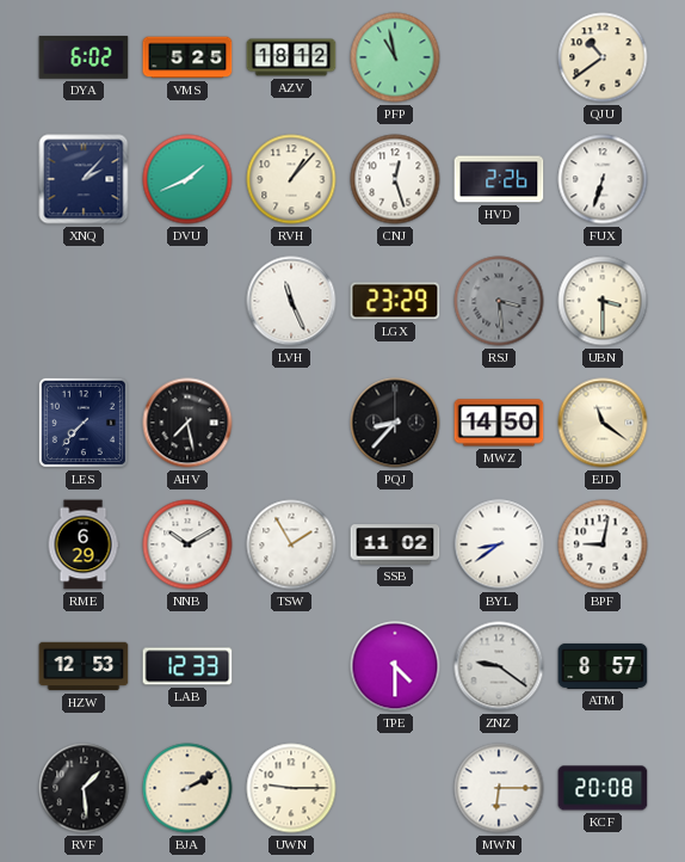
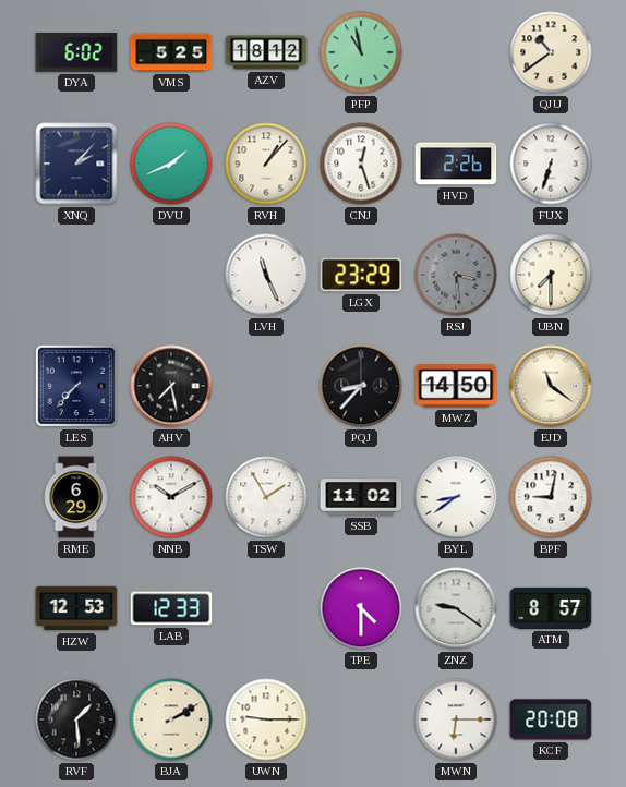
UBN: 3:30 -> 7:30
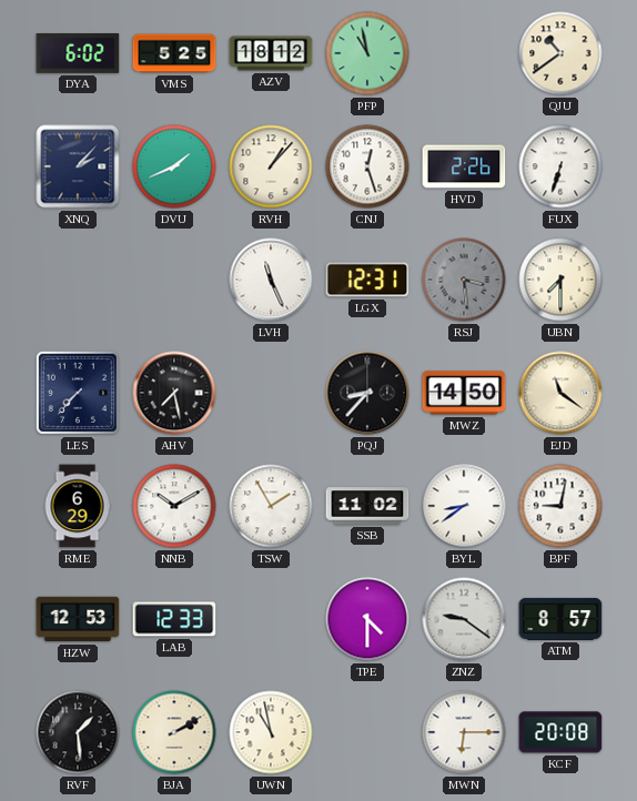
LGX: 23:29 -> 12:31
UWN: 9:15 -> 10:58
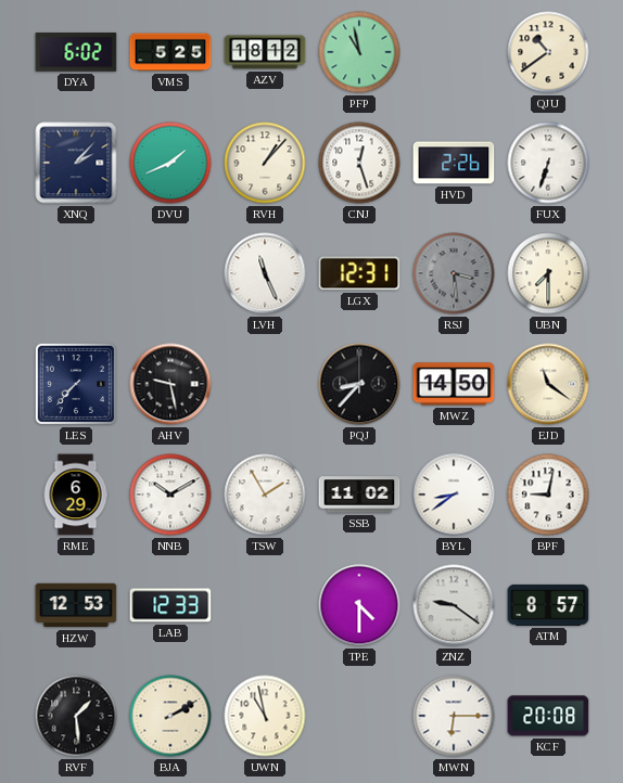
AHV: 7:28 -> 9:28
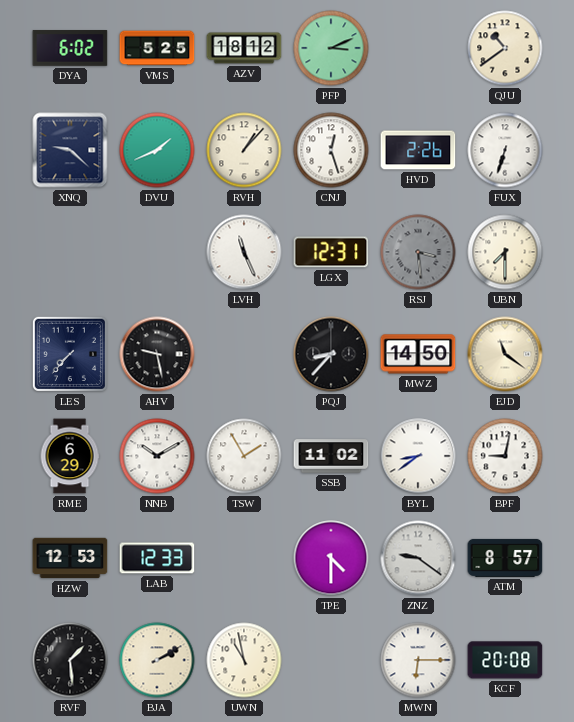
PFP: 10:58 -> 3:11
XNQ: 2:07 -> 9:22
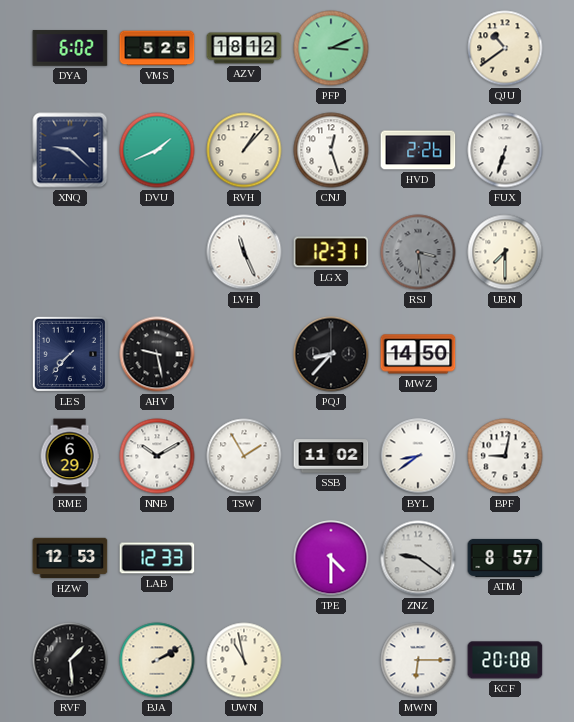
EJD: 11:21 -> none
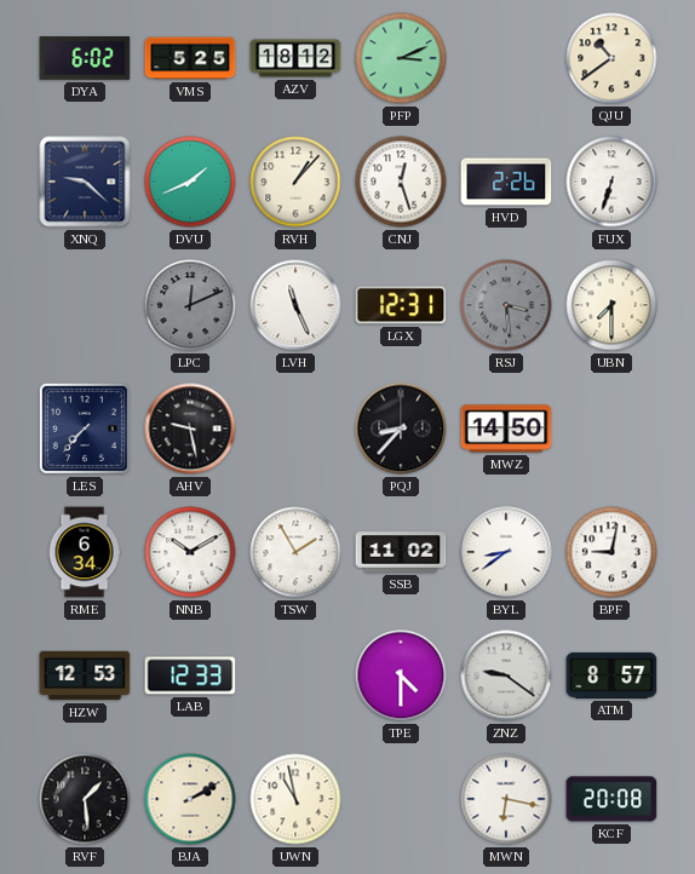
LPC: none -> 12:11
RME: 6:29 -> 6:34
MWN: 6:15 -> 6:17
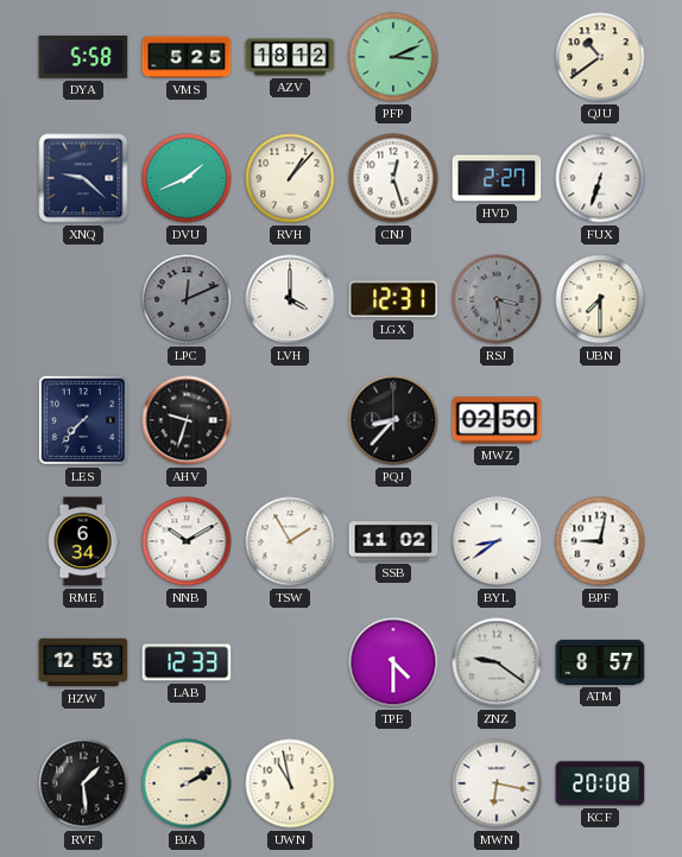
DYA: 6:02 -> 5:58
HVD: 2:26 -> 2:27
LVH: 11:26 -> 4:00
AHV: 9:28 -> 9:33
MWZ: 14:50 -> 02:50
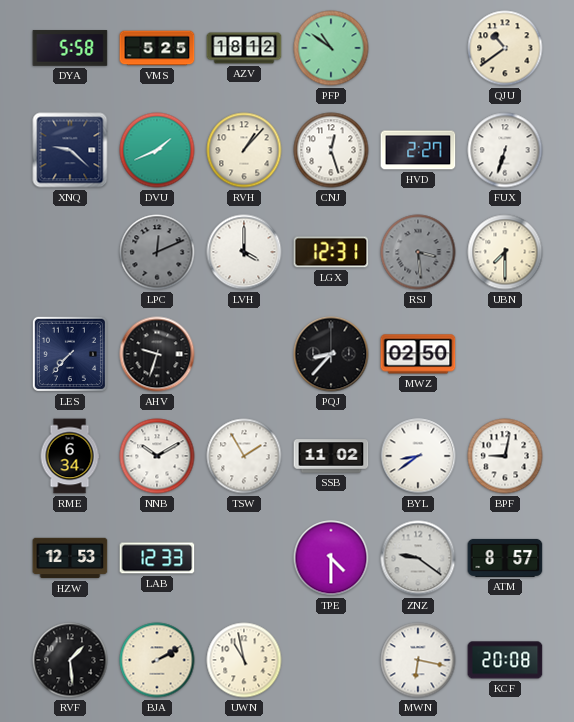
PFP: 3:11 -> 10:51
